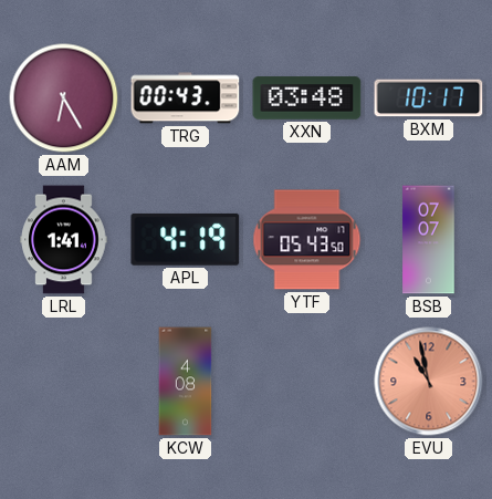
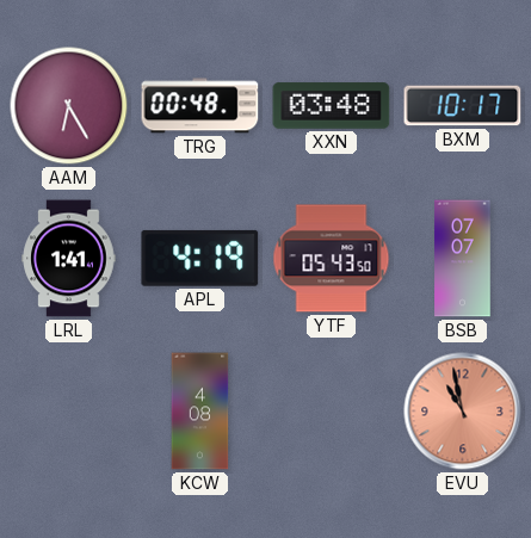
TRG: 00:43 -> 00:48
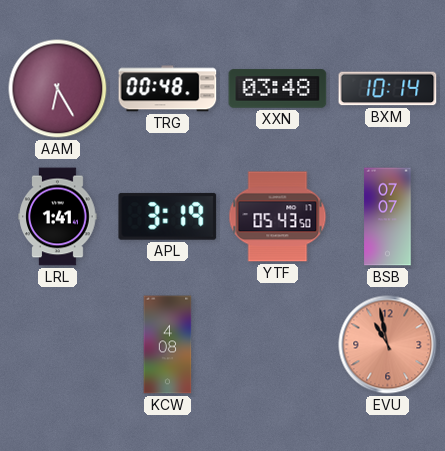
BXM: 10:17 -> 10:14
APL: 4:19 -> 3:19
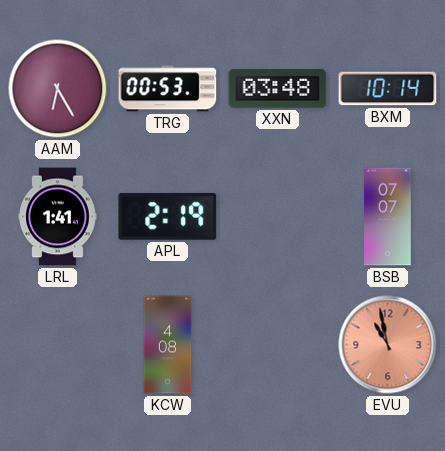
TRG: 00:48 -> 00:53
APL: 3:19 -> 2:19
YTF: 05:43 -> none
